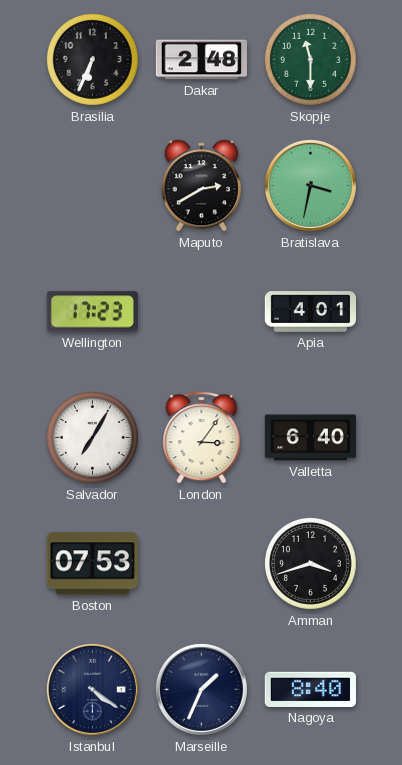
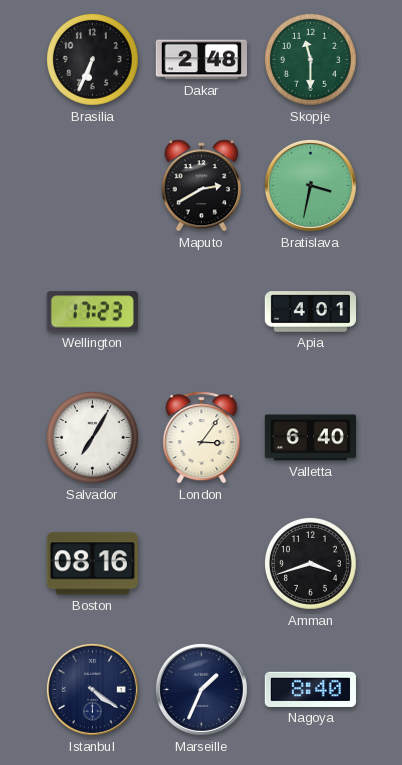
Boston: 07:53 -> 08:16
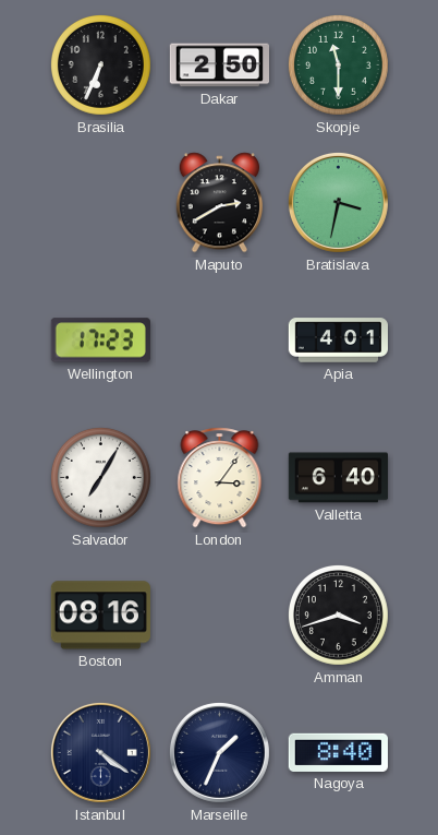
Dakar: 2:48 -> 2:50
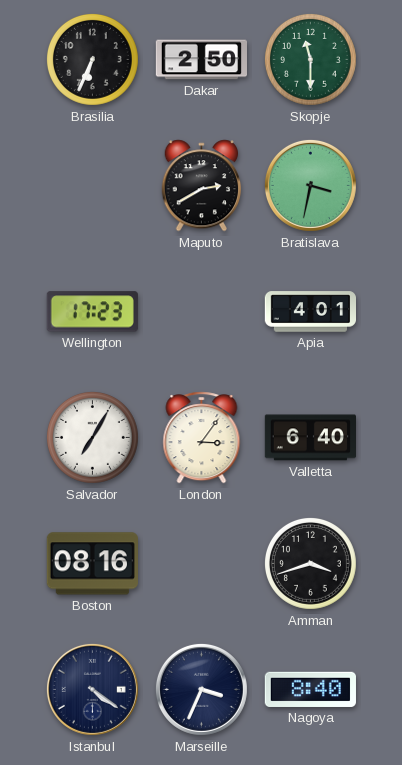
Marseille: 1:34 -> 3:34
